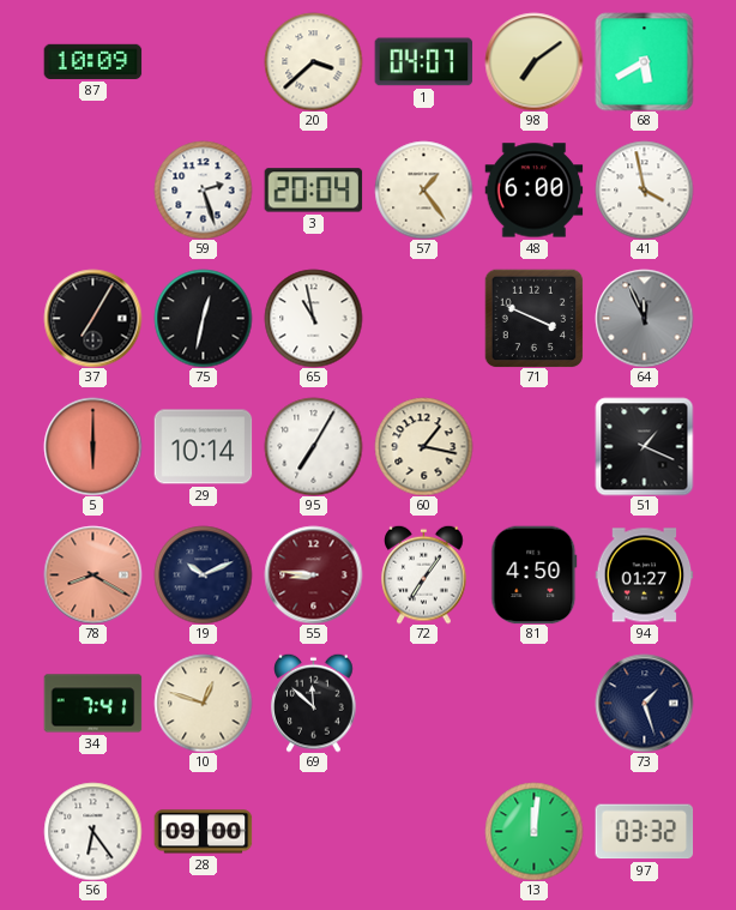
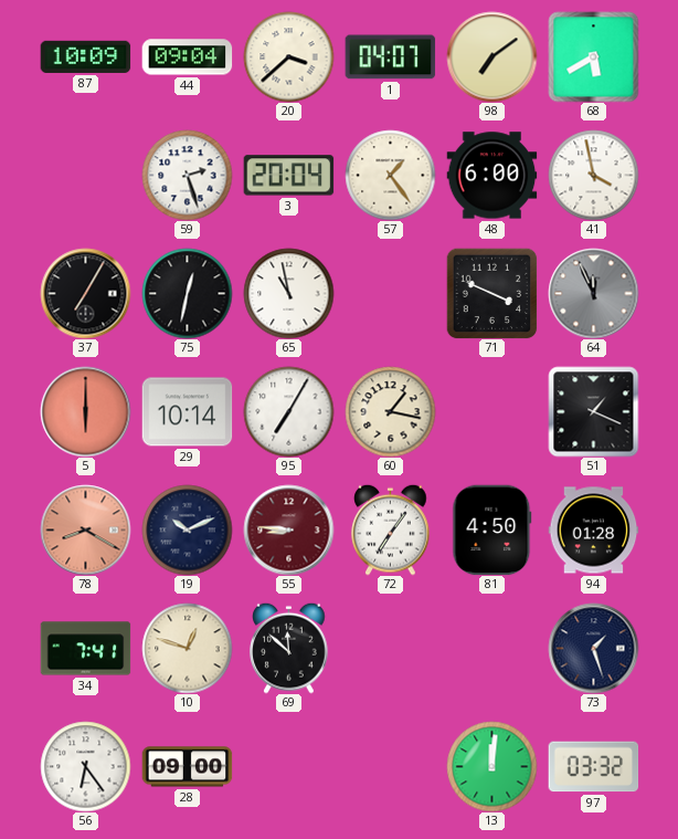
44: none -> 09:04
94: 01:27 -> 01:28
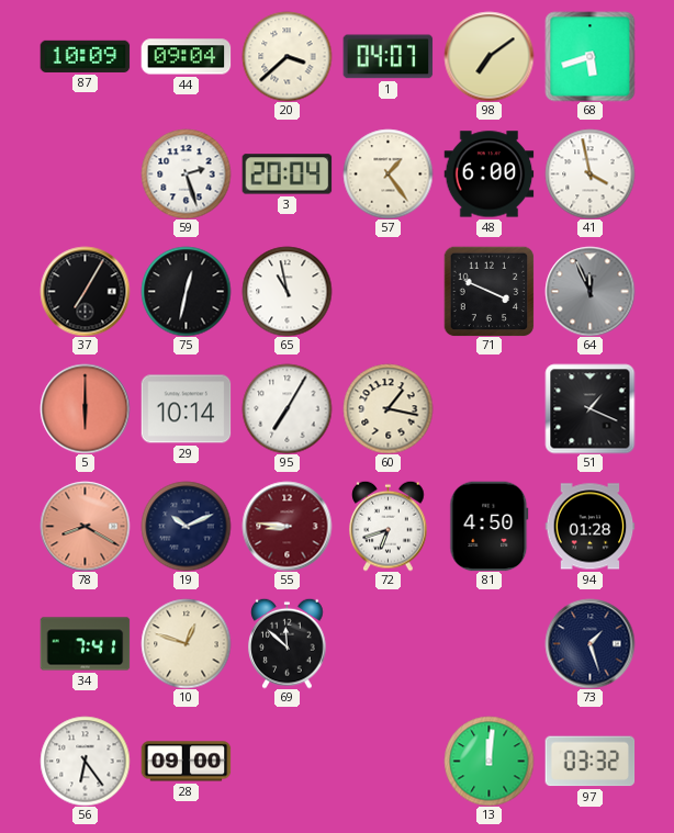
68: 5:40 -> 5:42
72: 7:06 -> 6:42
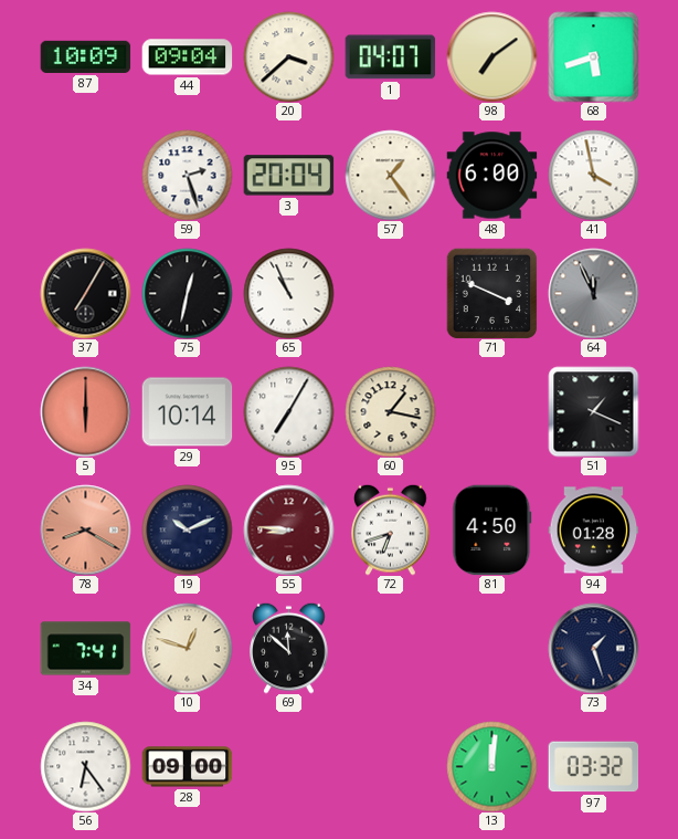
65: 10:58 -> 10:56
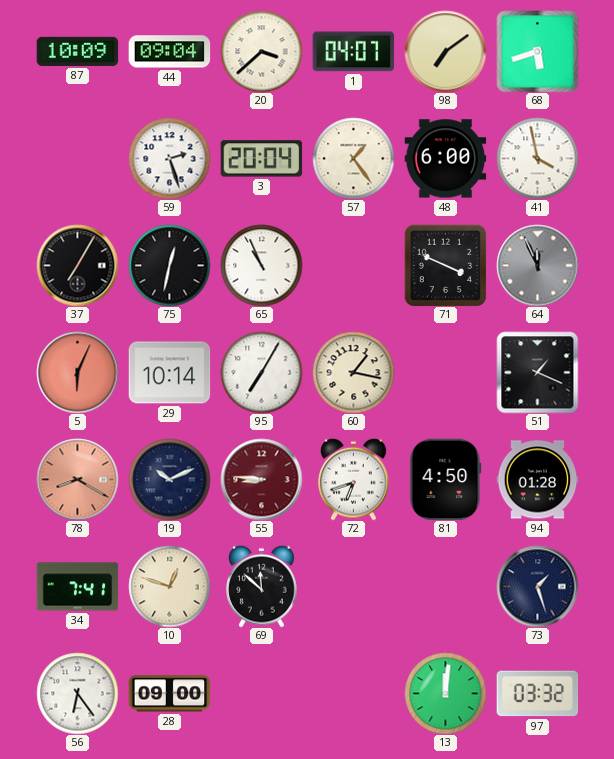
5: 6:00 -> 6:04
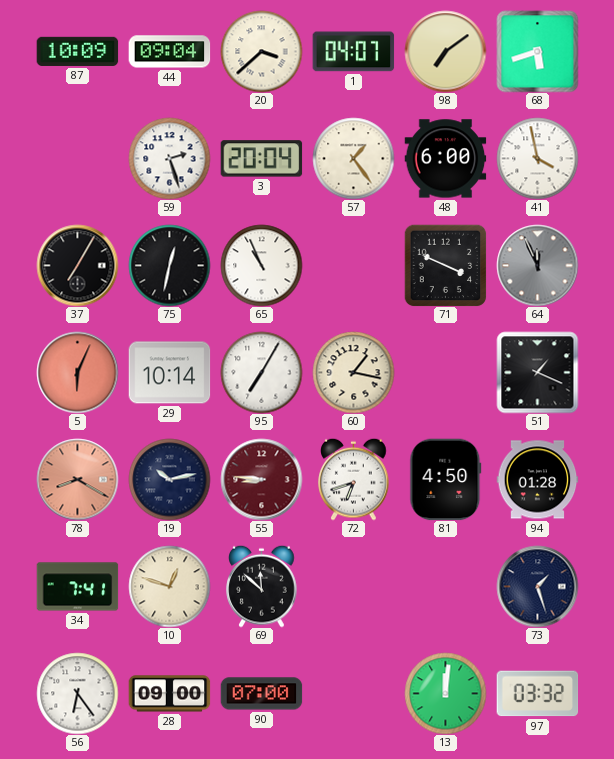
19: 10:11 -> 10:13
90: none -> 07:00
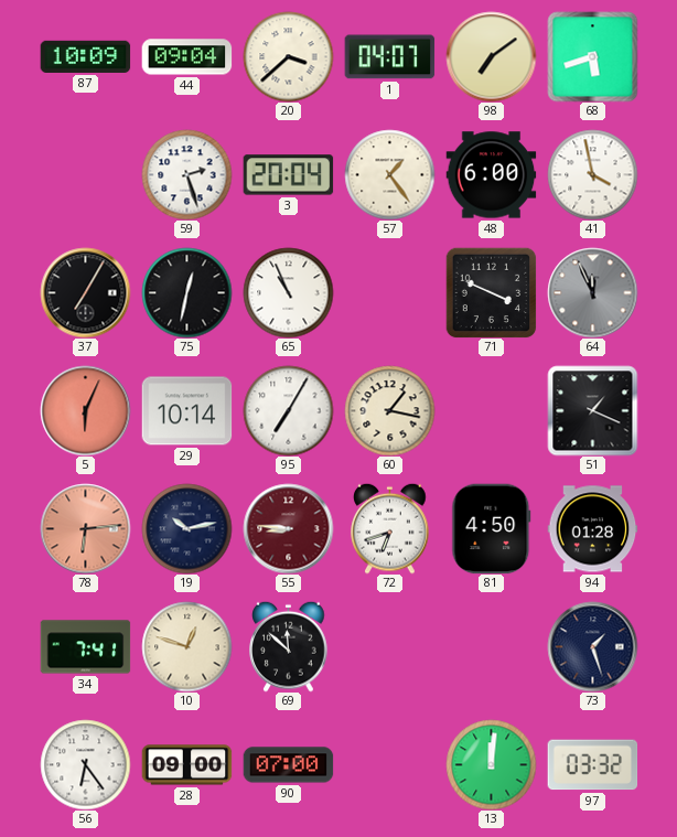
78: 8:20 -> 6:14
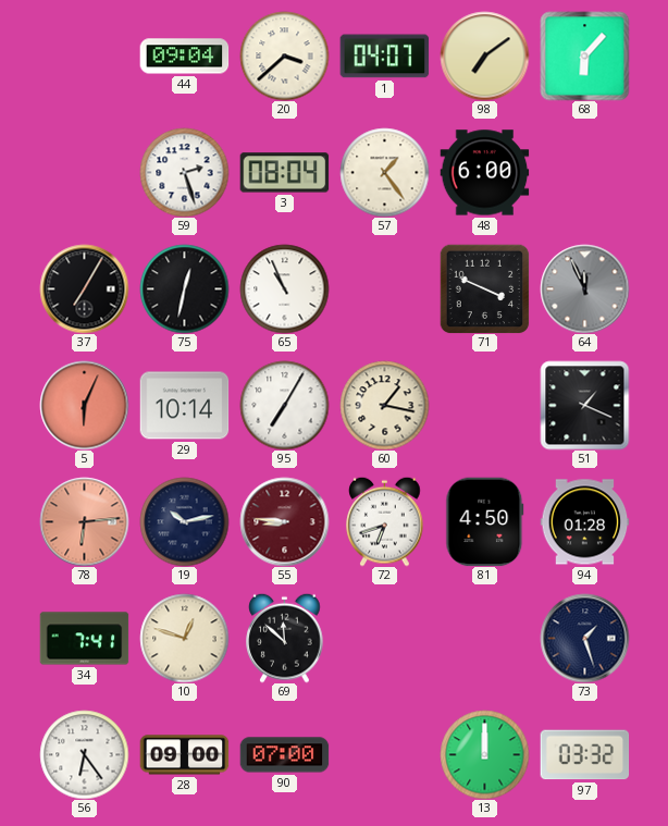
87: 10:09 -> none
68: 5:42 -> 6:07
3: 20:04 -> 08:04
41: 3:58 -> none
13: 12:01 -> 12:00
